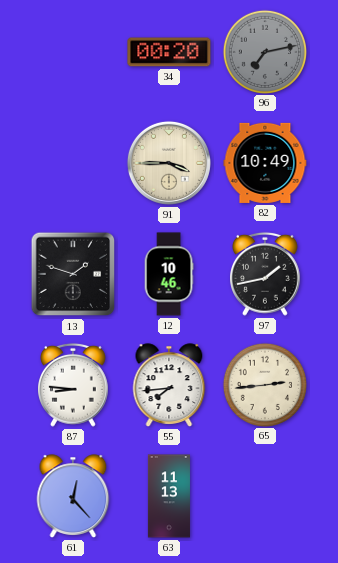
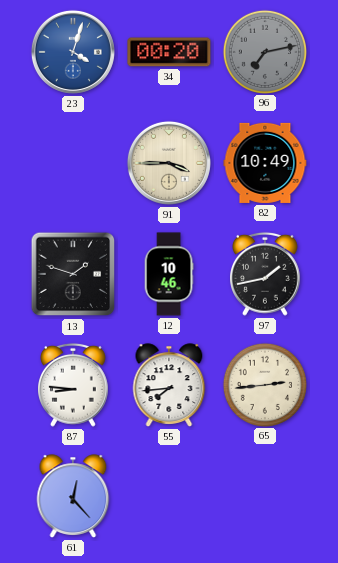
23: none -> 4:03
63: 11:13 -> none
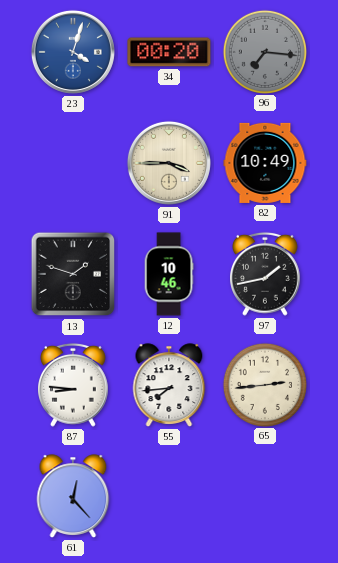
96: 7:13 -> 7:16
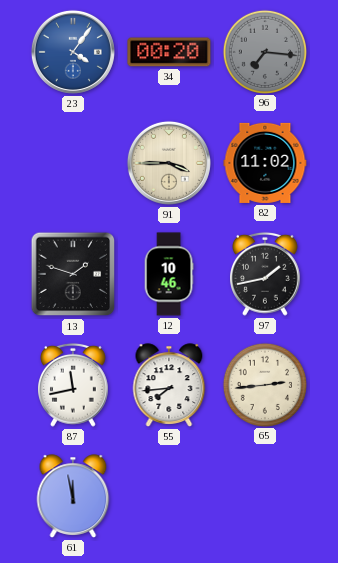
23: 4:03 -> 4:06
82: 10:49 -> 11:02
87: 8:46 -> 11:43
61: 12:23 -> 11:58
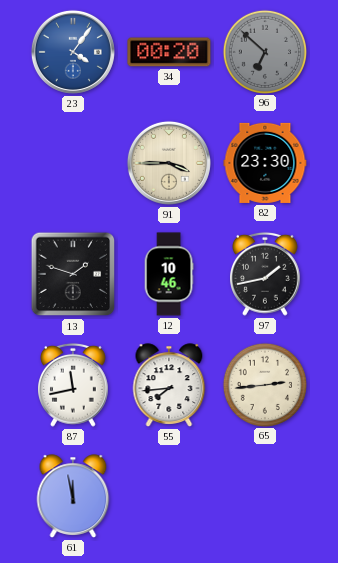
96: 7:16 -> 6:52
82: 11:02 -> 23:30
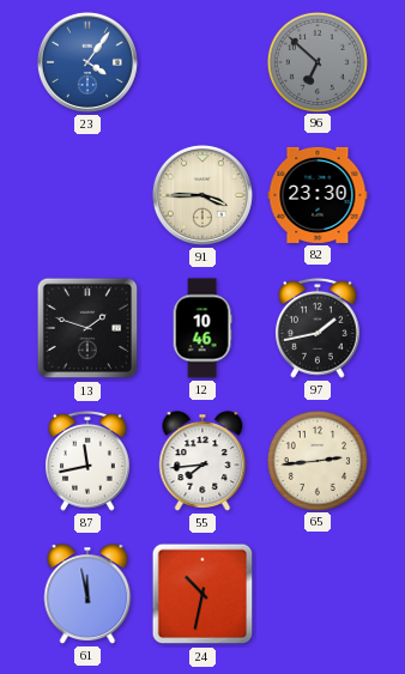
34: 00:20 -> none
24: none -> 10:32
